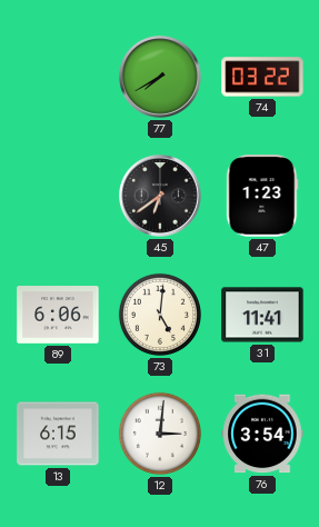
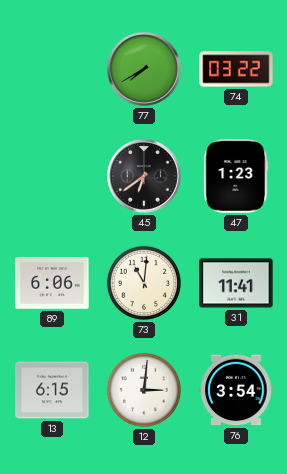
73: 5:01 -> 11:01
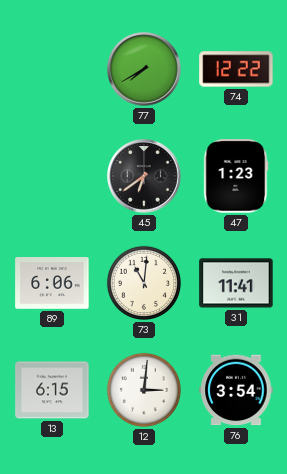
74: 03:22 -> 12:22
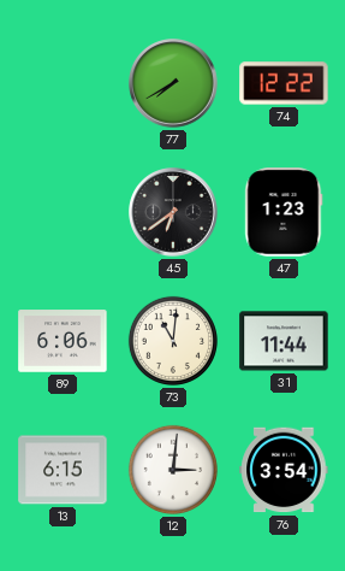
31: 11:41 -> 11:44
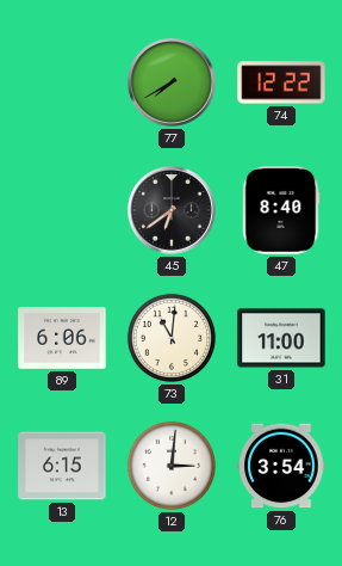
47: 1:23 -> 8:40
31: 11:44 -> 11:00
